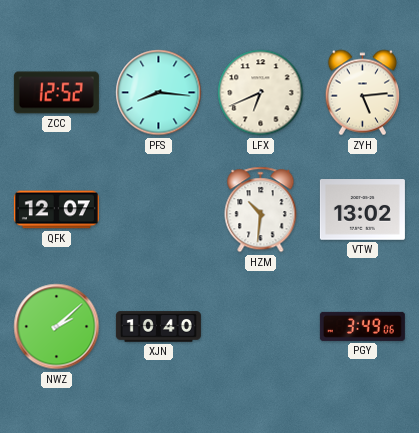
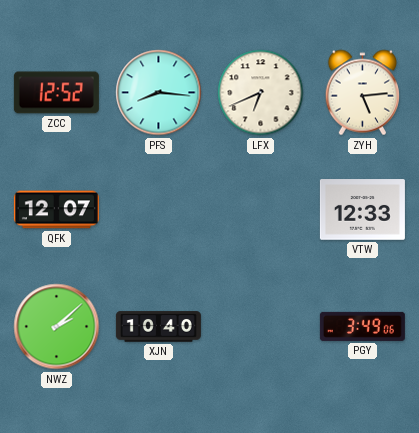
HZM: 10:31 -> none
VTW: 13:02 -> 12:33
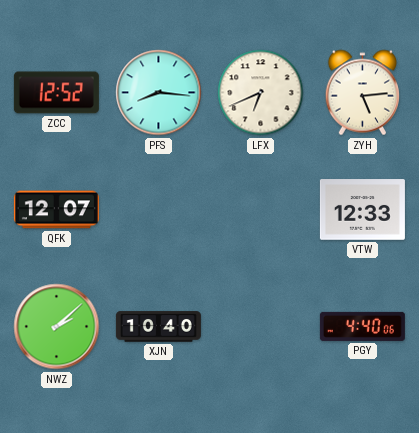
PGY: 3:49 -> 4:40
